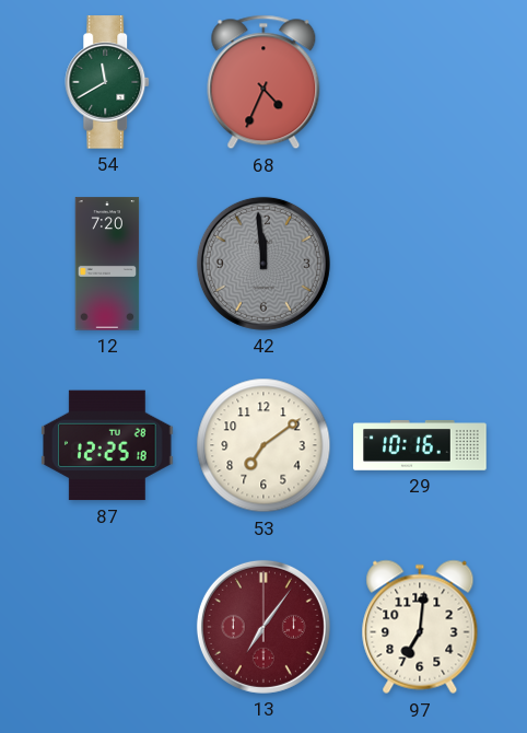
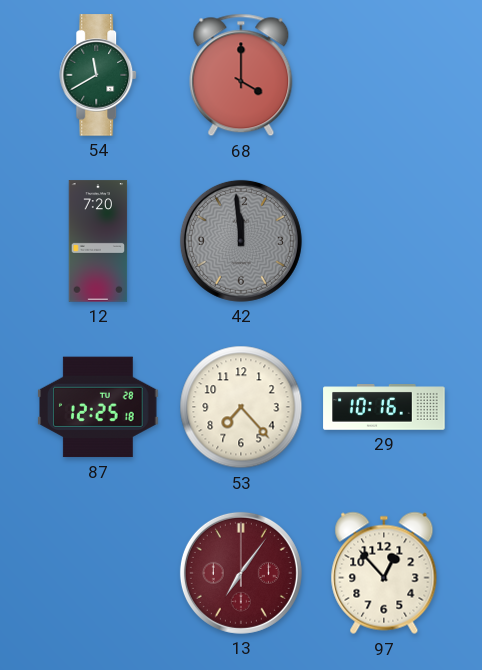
68: 4:34 -> 4:00
53: 7:09 -> 7:23
97: 7:01 -> 12:53
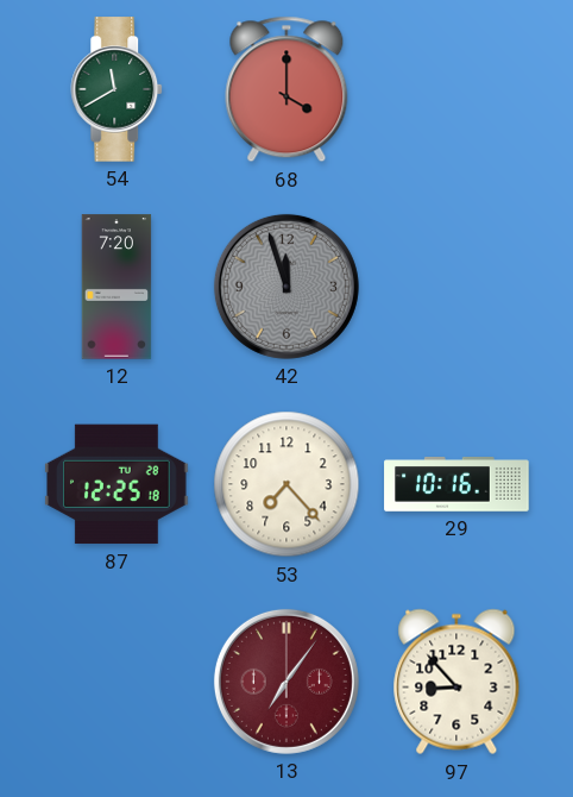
42: 11:59 -> 11:57
97: 12:53 -> 8:53
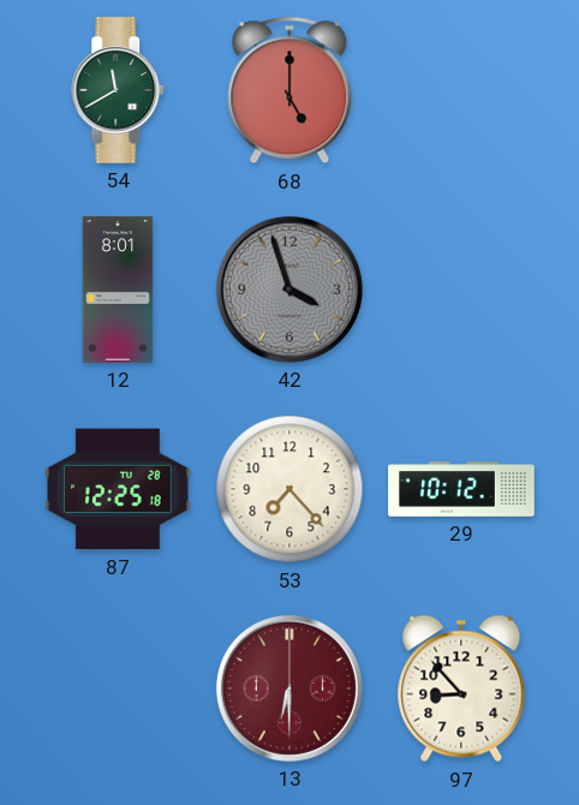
68: 4:00 -> 5:00
12: 7:20 -> 8:01
42: 11:57 -> 3:57
29: 10:16 -> 10:12
13: 7:06 -> 6:30
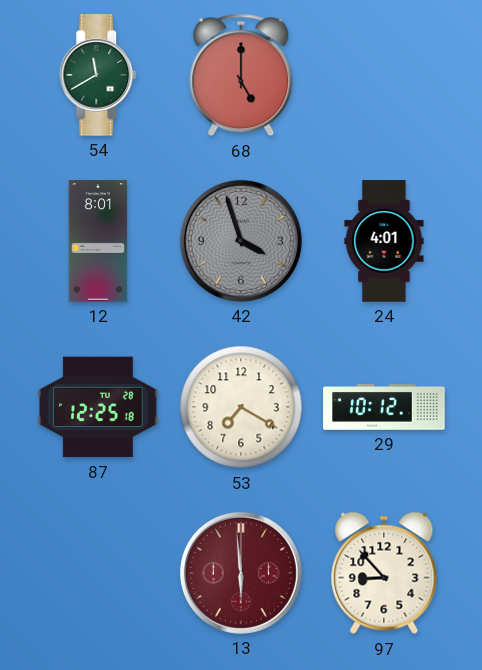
24: none -> 4:01
53: 7:23 -> 7:20
13: 6:30 -> 5:59
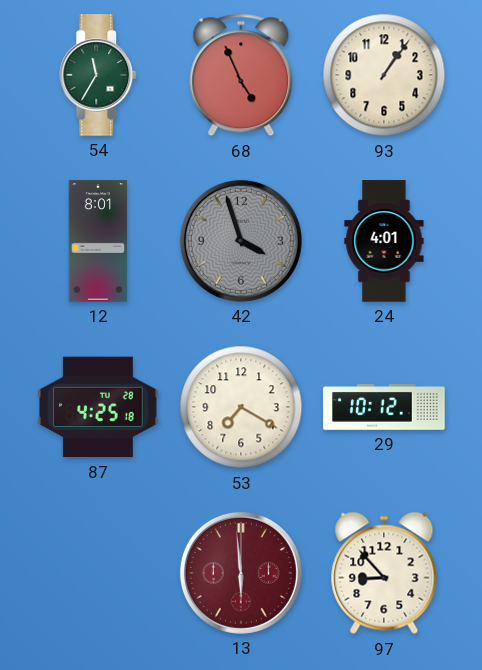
54: 11:40 -> 11:35
68: 5:00 -> 4:56
93: none -> 1:06
87: 12:25 -> 4:25
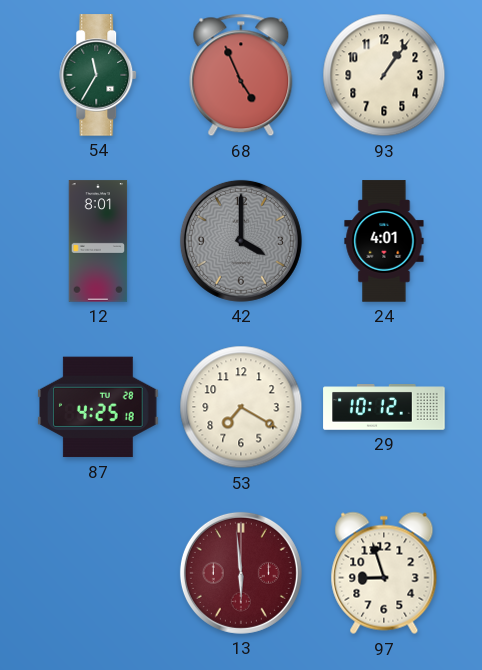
42: 3:57 -> 4:00
97: 8:53 -> 8:57
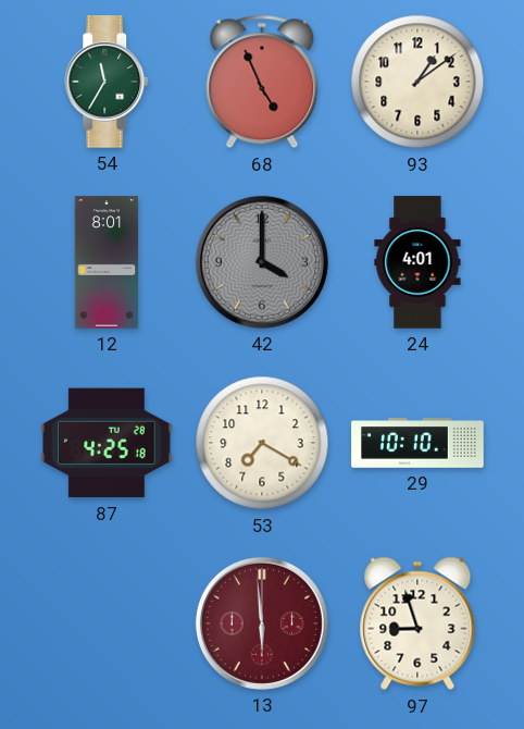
93: 1:06 -> 1:09
29: 10:12 -> 10:10
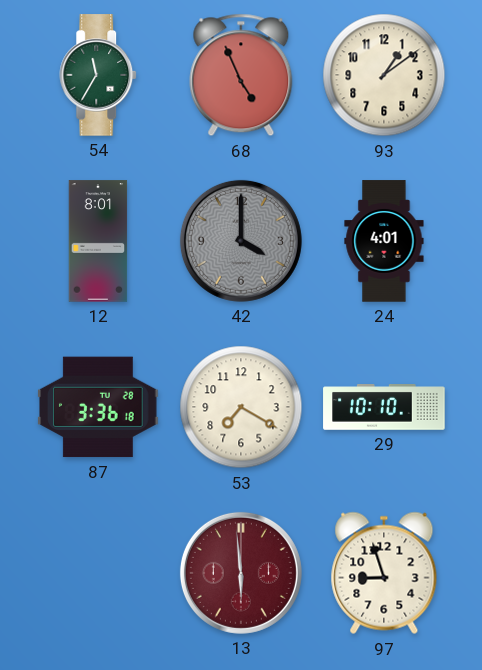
87: 4:25 -> 3:36
